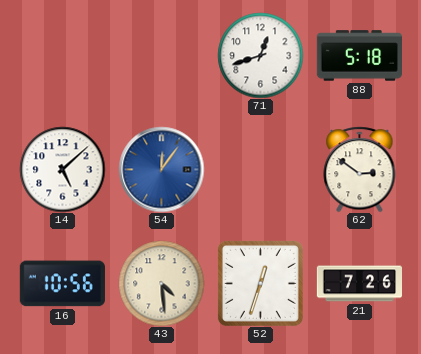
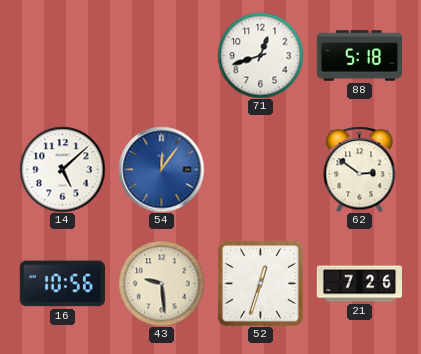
43: 4:29 -> 9:29
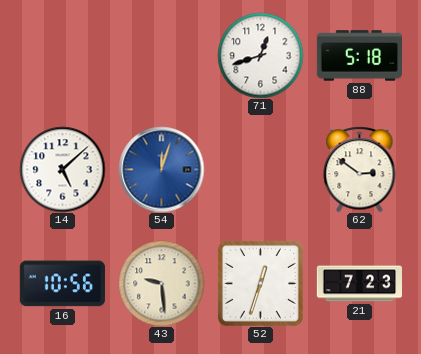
54: 12:06 -> 12:03
21: 7:26 -> 7:23
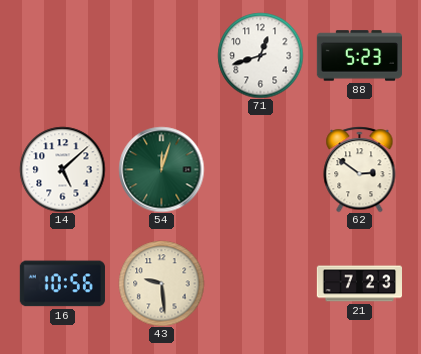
88: 5:18 -> 5:23
54 dial: blue -> green
52: 12:33 -> none
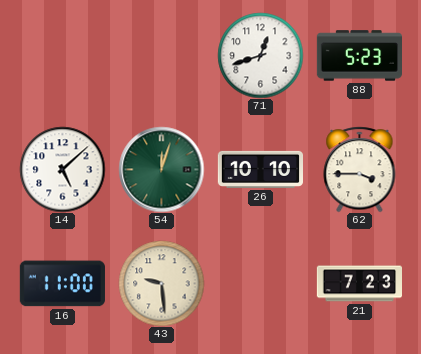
26: none -> 10:10
62: 2:51 -> 3:45
16: 10:56 -> 11:00
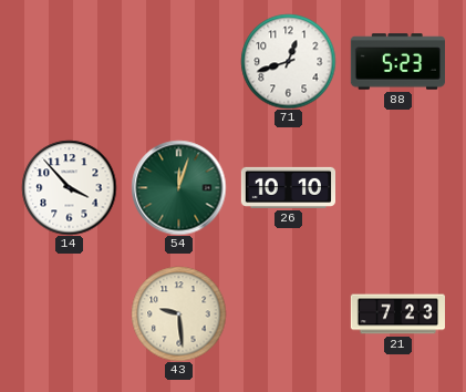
14: 5:08 -> 3:53
62: 3:45 -> none
16: 11:00 -> none
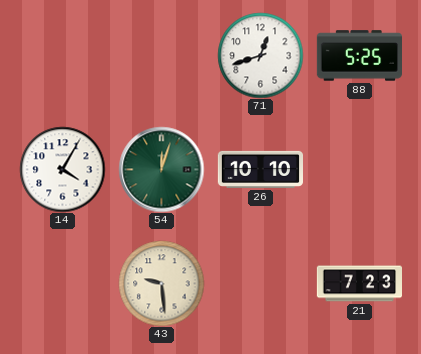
88: 5:23 -> 5:25
14: 3:53 -> 4:05
